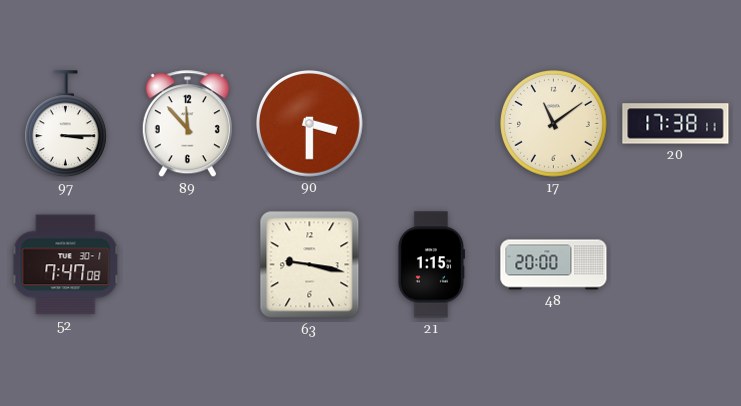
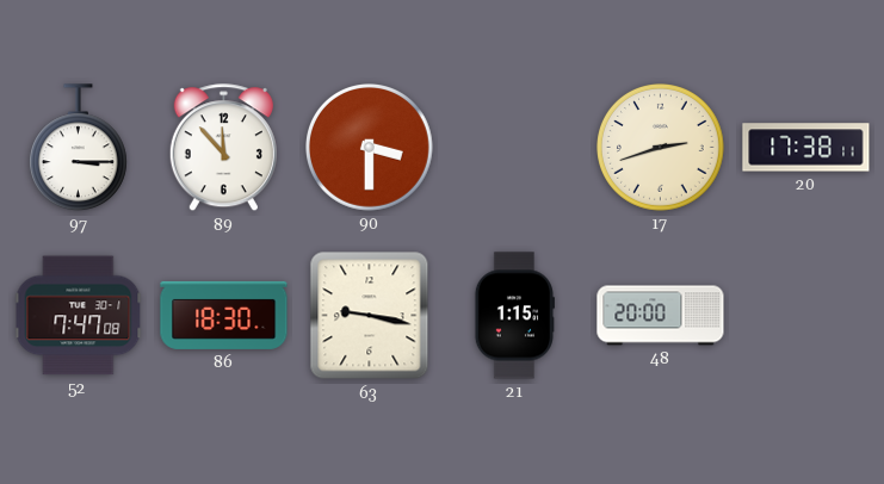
17: 11:09 -> 2:42
86: none -> 18:30
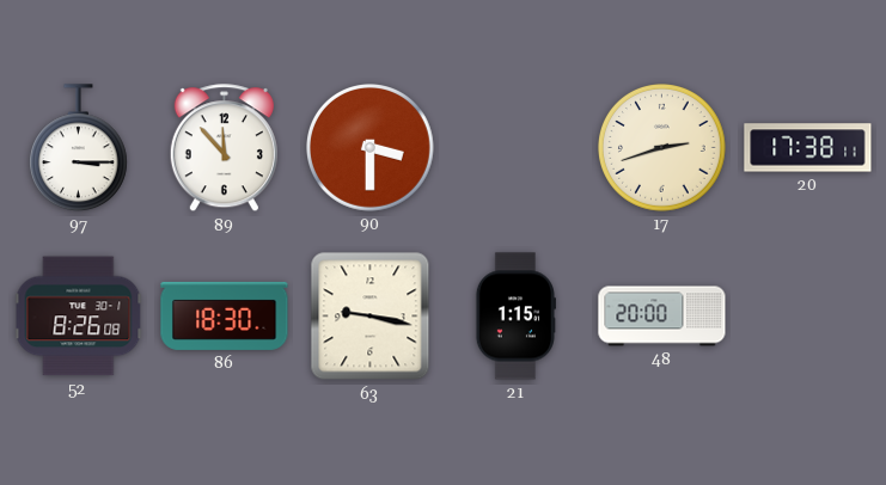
52: 7:47 -> 8:26
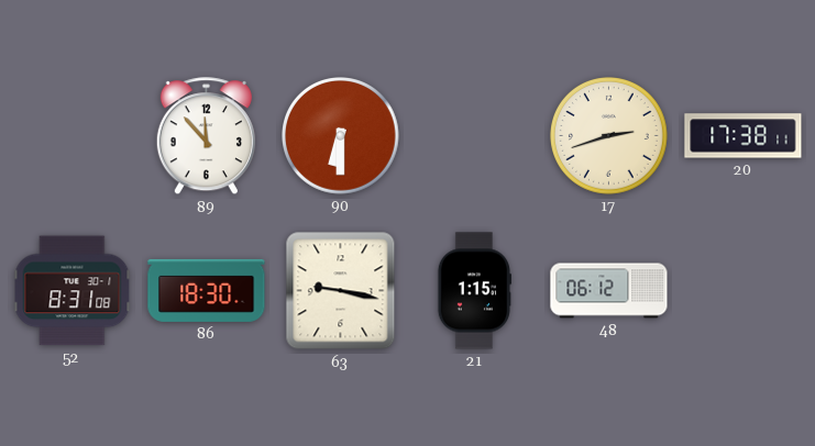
97: 3:15 -> none
90: 3:30 -> 6:30
52: 8:26 -> 8:31
48: 20:00 -> 06:12
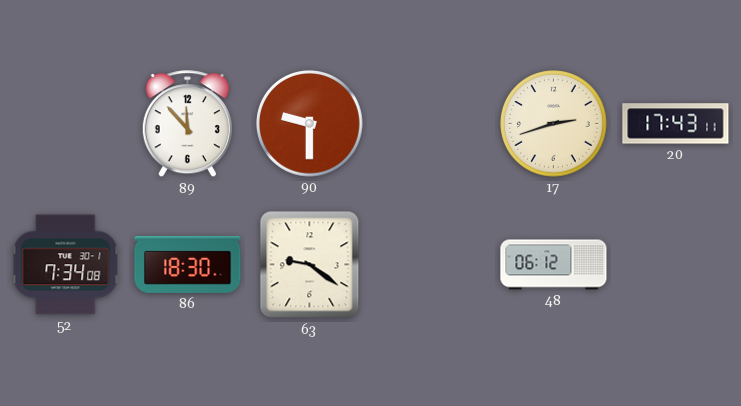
90: 6:30 -> 9:30
20: 17:38 -> 17:43
52: 8:31 -> 7:34
63: 9:17 -> 9:21
21: 1:15 -> none
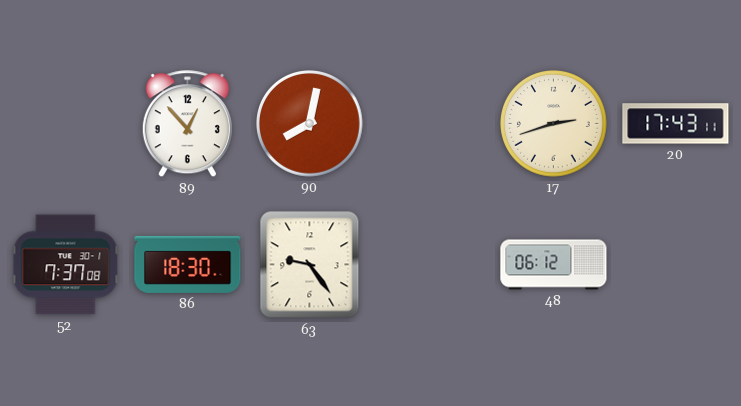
89: 11:53 -> 12:53
90: 9:30 -> 8:02
52: 7:34 -> 7:37
63: 9:21 -> 9:24
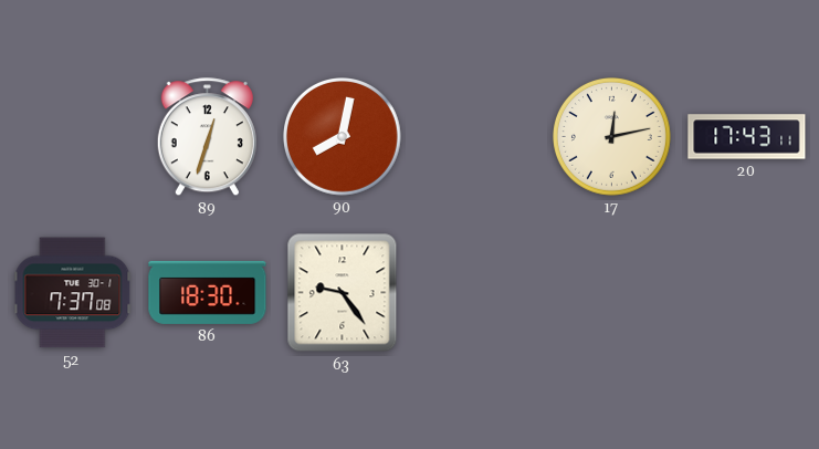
89: 12:53 -> 12:33
17: 2:42 -> 12:13
48: 06:12 -> none
